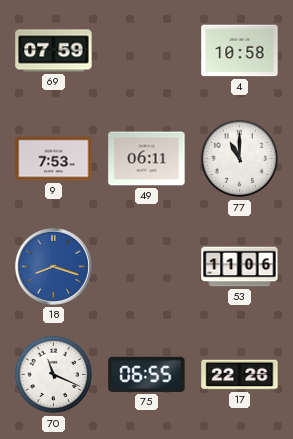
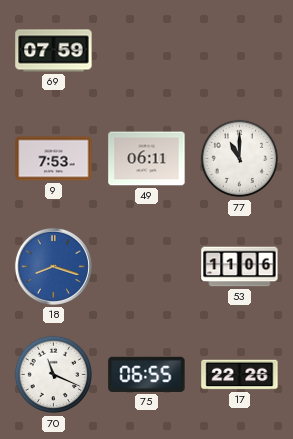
4: 10:58 -> none
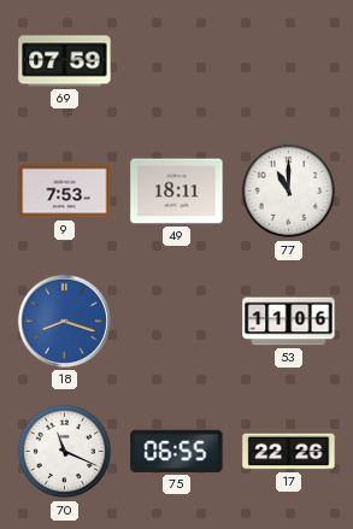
49: 06:11 -> 18:11
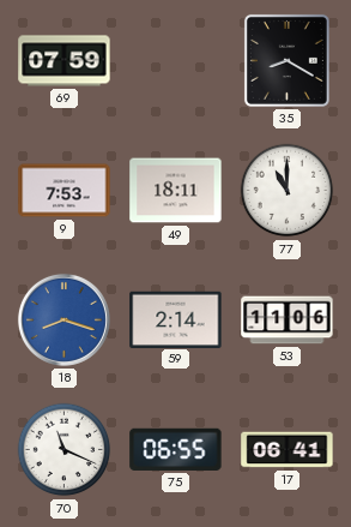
35: none -> 8:20
59: none -> 2:14
17: 22:26 -> 06:41
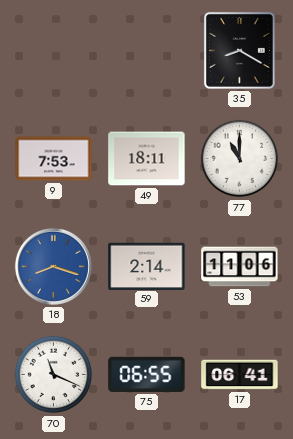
69: 07:59 -> none
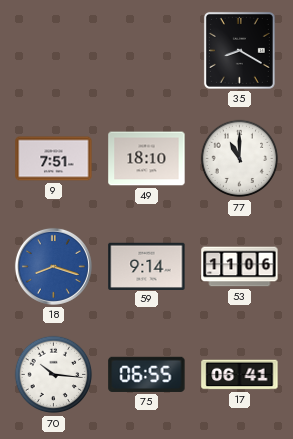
9: 7:53 -> 7:51
49: 18:11 -> 18:10
59: 2:14 -> 9:14
70: 11:19 -> 10:16
